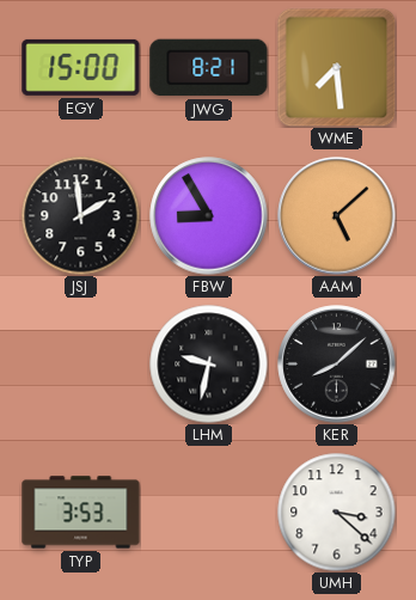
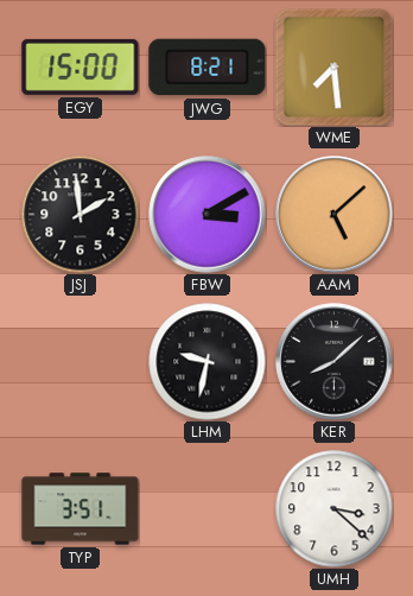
FBW: 8:55 -> 3:10
TYP: 3:53 -> 3:51
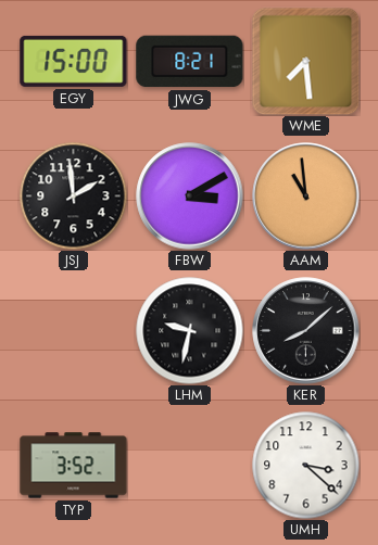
AAM: 5:08 -> 10:59
TYP: 3:51 -> 3:52
